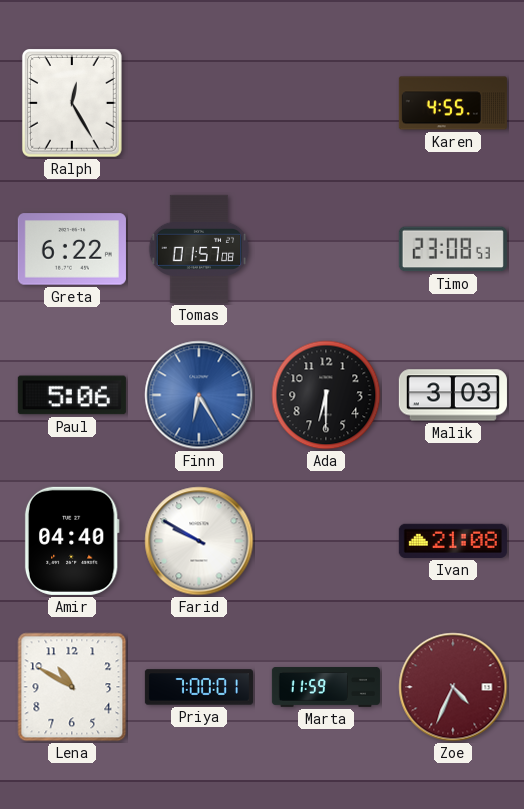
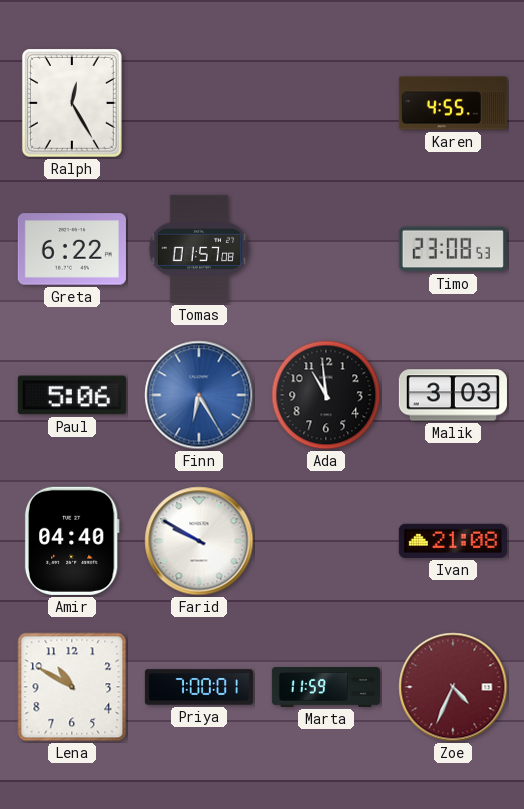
Ada: 6:30 -> 10:59
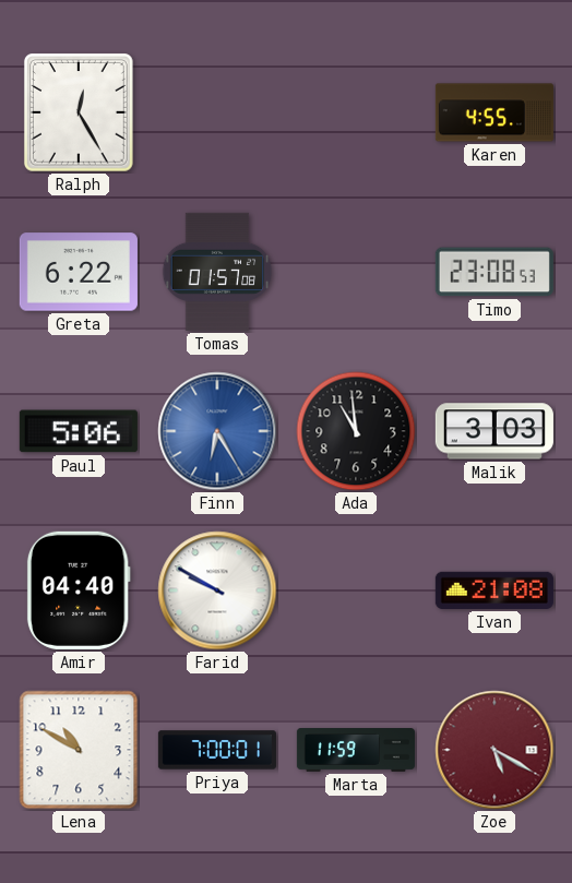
Zoe: 4:34 -> 5:20
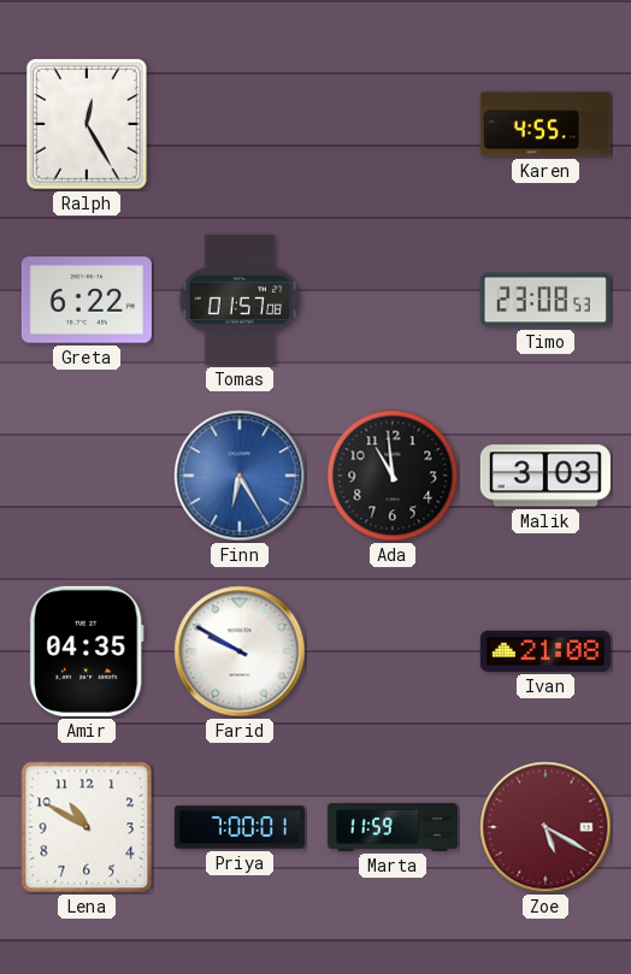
Paul: 5:06 -> none
Amir: 04:40 -> 04:35
